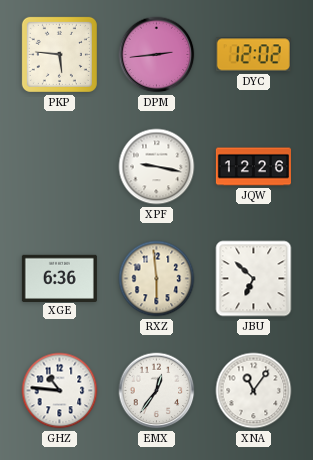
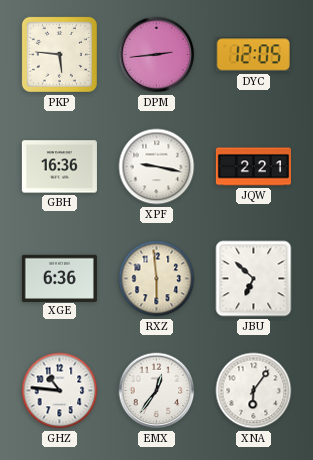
DYC: 12:02 -> 12:05
GBH: none -> 16:36
JQW: 12:26 -> 2:21
XNA: 11:06 -> 6:06
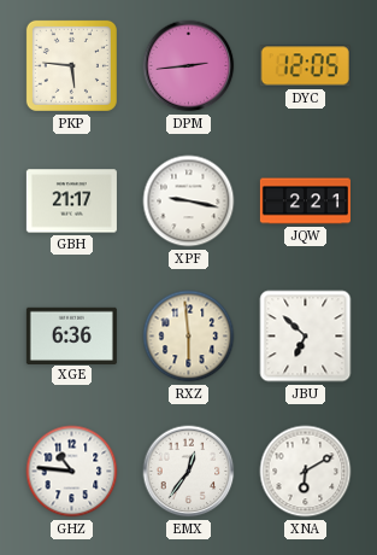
GBH: 16:36 -> 21:17
XNA: 6:06 -> 6:10
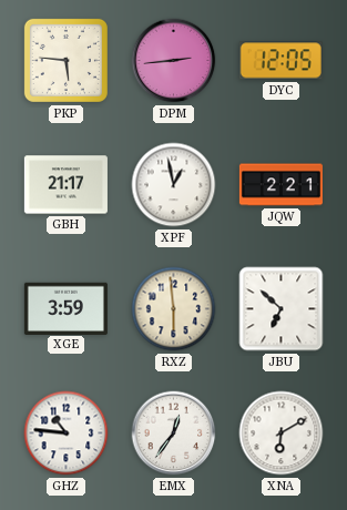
XPF: 9:17 -> 12:58
XGE: 6:36 -> 3:59
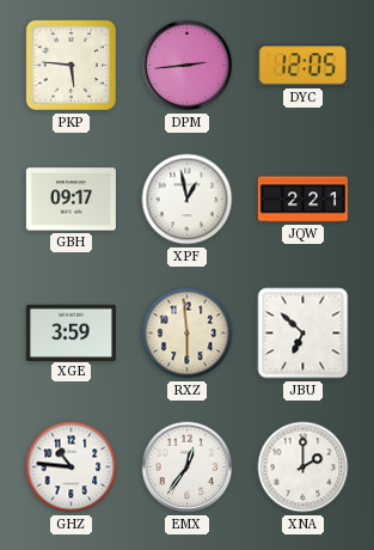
GBH: 21:17 -> 09:17
XNA: 6:10 -> 2:00
